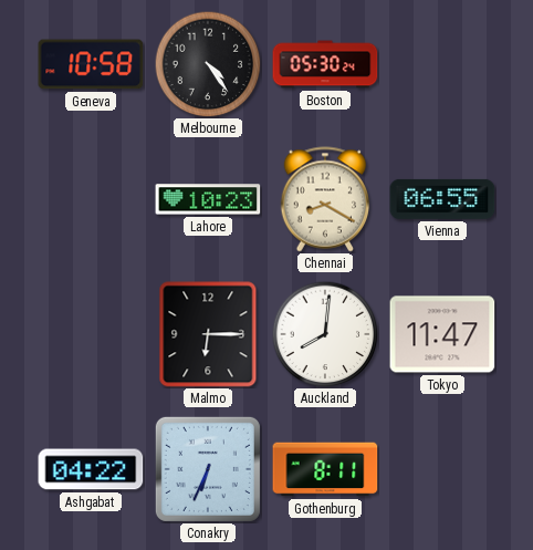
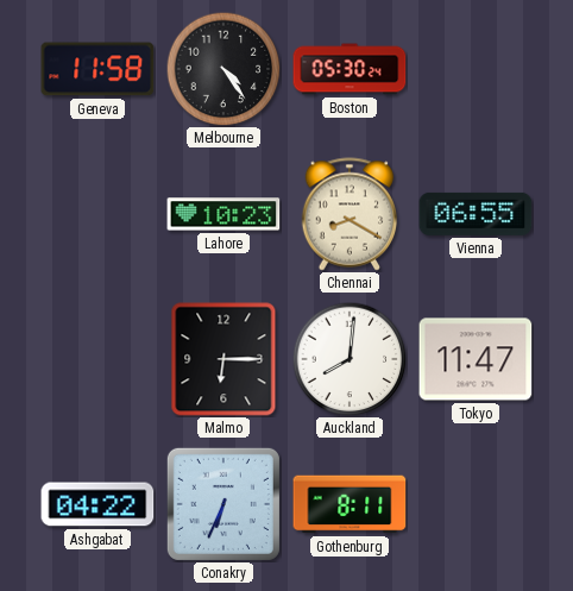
Geneva: 10:58 -> 11:58
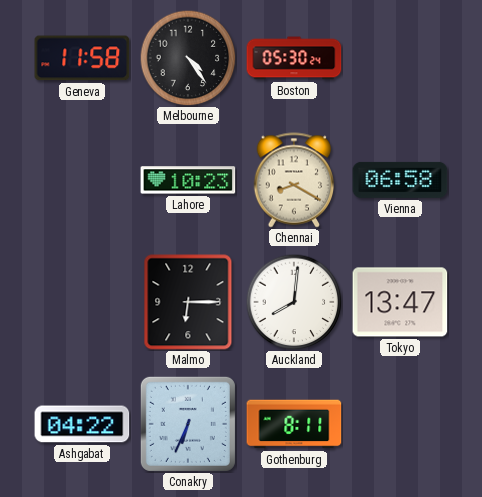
Vienna: 06:55 -> 06:58
Tokyo: 11:47 -> 13:47
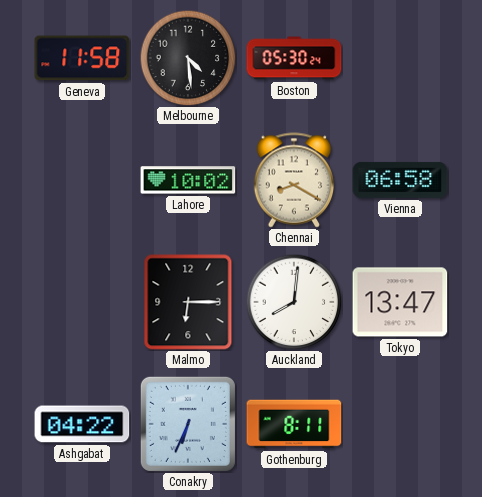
Melbourne: 4:24 -> 4:29
Lahore: 10:23 -> 10:02
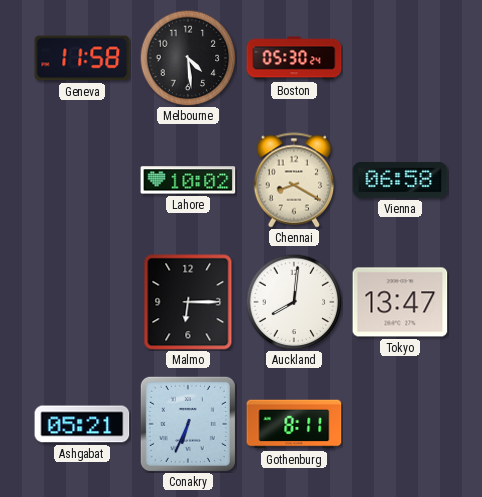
Ashgabat: 04:22 -> 05:21
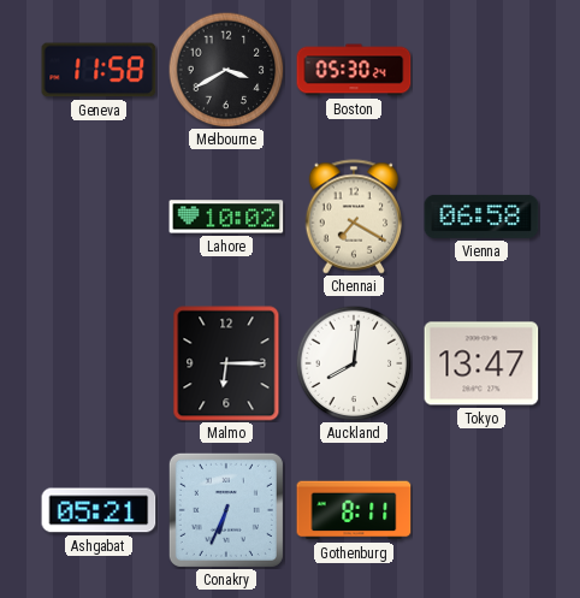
Melbourne: 4:29 -> 3:40
Chennai: 8:20 -> 7:20
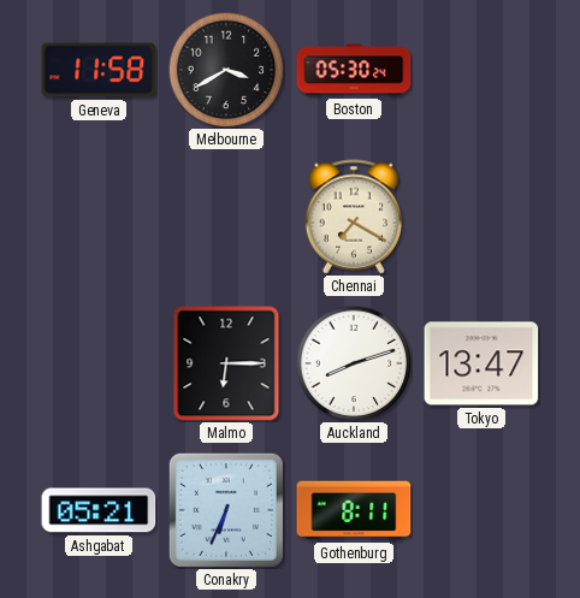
Lahore: 10:02 -> none
Vienna: 06:58 -> none
Auckland: 8:01 -> 8:12
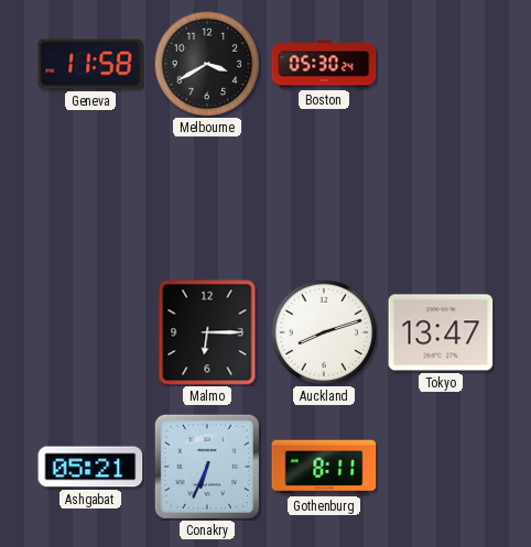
Chennai: 7:20 -> none
